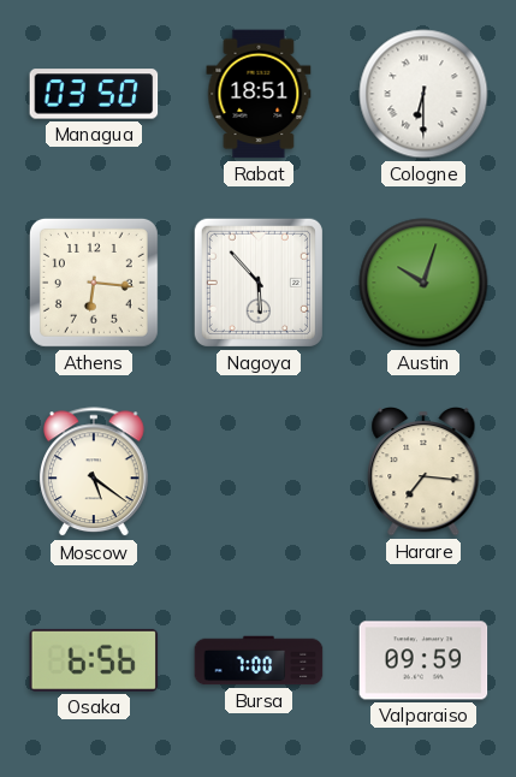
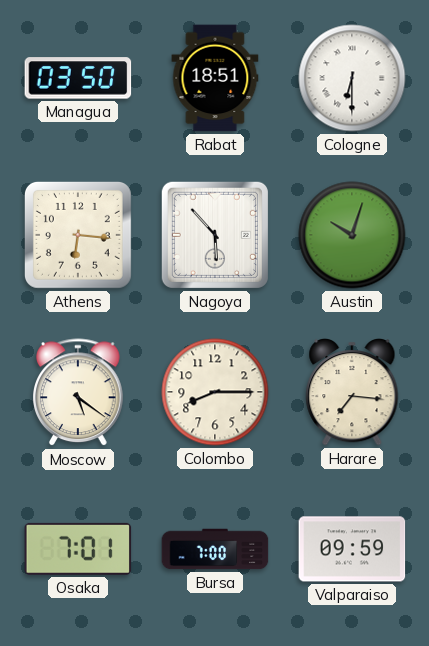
Colombo: none -> 8:15
Osaka: 6:56 -> 7:01
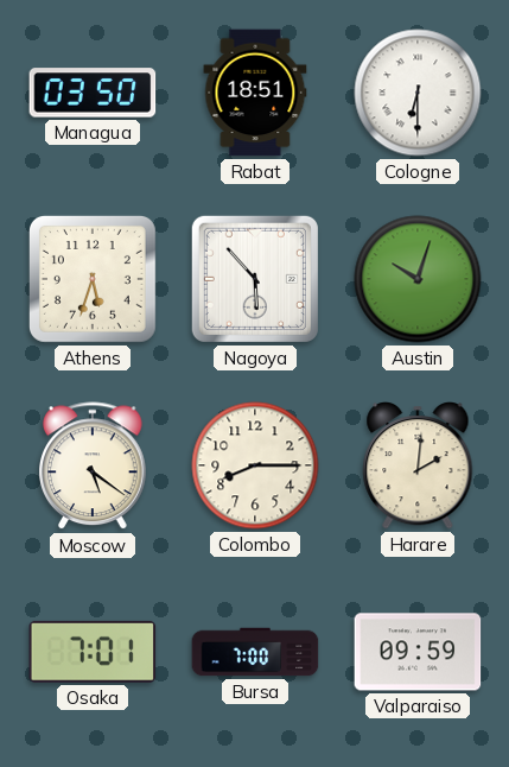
Athens: 6:16 -> 5:33
Harare: 7:16 -> 2:01
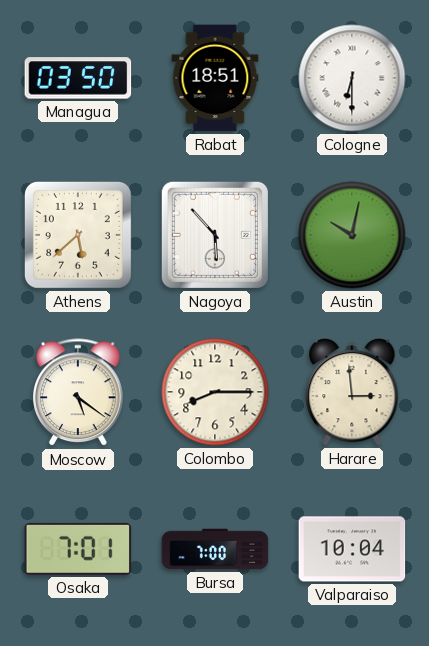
Athens: 5:33 -> 5:38
Austin: 10:03 -> 10:02
Harare: 2:01 -> 2:59
Valparaiso: 09:59 -> 10:04
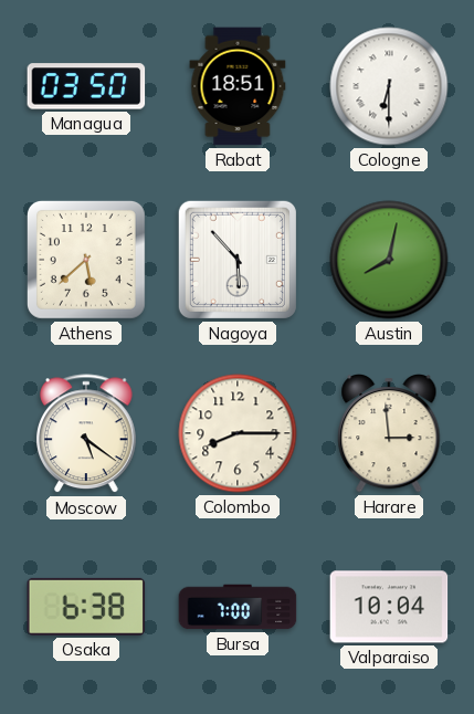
Austin: 10:02 -> 8:02
Osaka: 7:01 -> 6:38
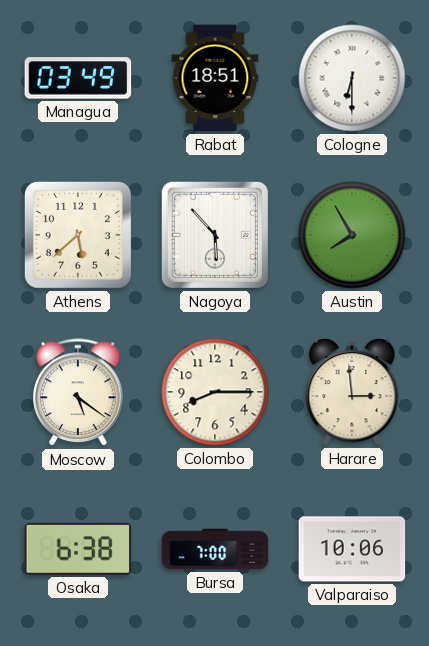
Managua: 03:50 -> 03:49
Austin: 8:02 -> 7:55
Valparaiso: 10:04 -> 10:06
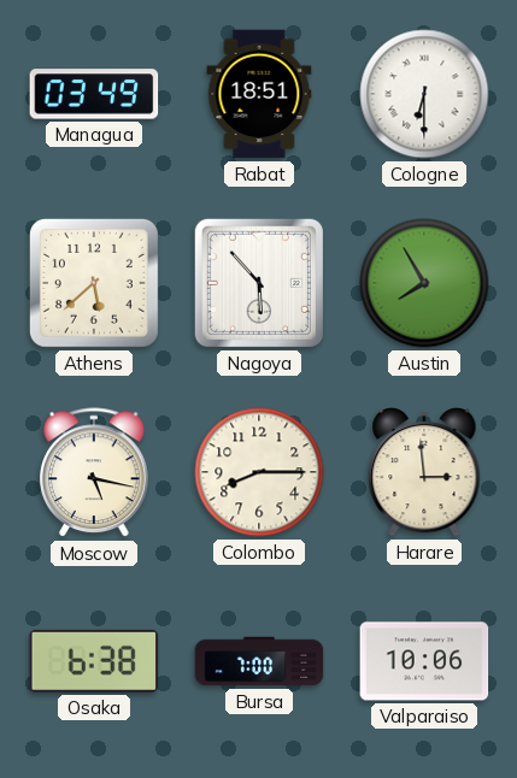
Moscow: 5:21 -> 5:17
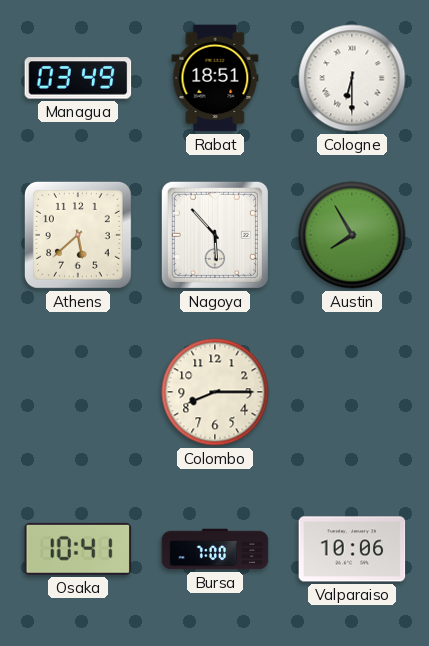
Moscow: 5:17 -> none
Harare: 2:59 -> none
Osaka: 6:38 -> 10:41
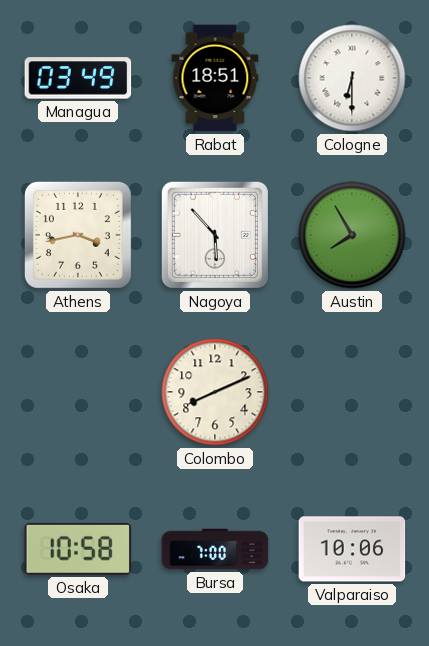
Athens: 5:38 -> 3:43
Colombo: 8:15 -> 8:11
Osaka: 10:41 -> 10:58
